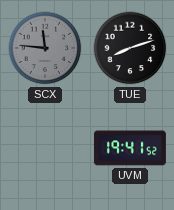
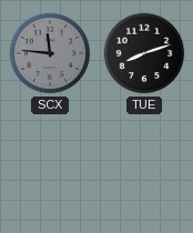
UVM: 19:41 -> none
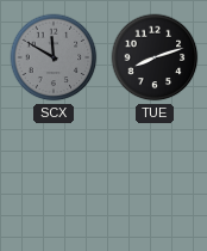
SCX: 11:46 -> 11:50
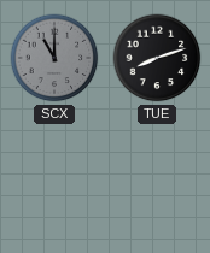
SCX: 11:50 -> 11:00
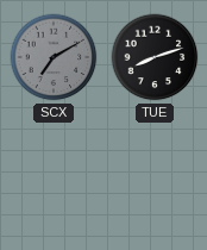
SCX: 11:00 -> 7:10
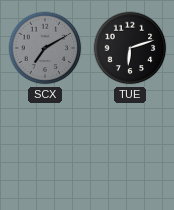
TUE: 8:12 -> 6:12
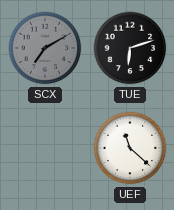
UEF: none -> 11:22
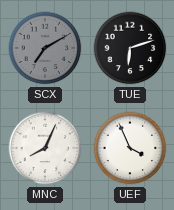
MNC: none -> 8:04
UEF: 11:22 -> 3:56
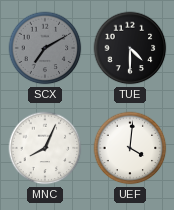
TUE: 6:12 -> 4:30
UEF: 3:56 -> 4:01
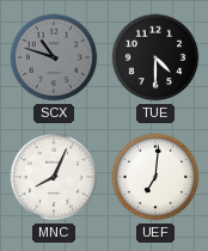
SCX: 7:10 -> 10:48
UEF: 4:01 -> 7:01
